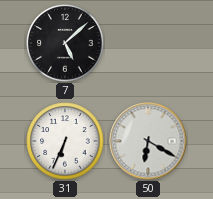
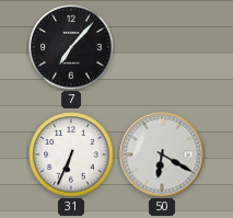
7: 5:08 -> 7:07
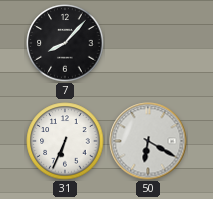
7: 7:07 -> 8:07
